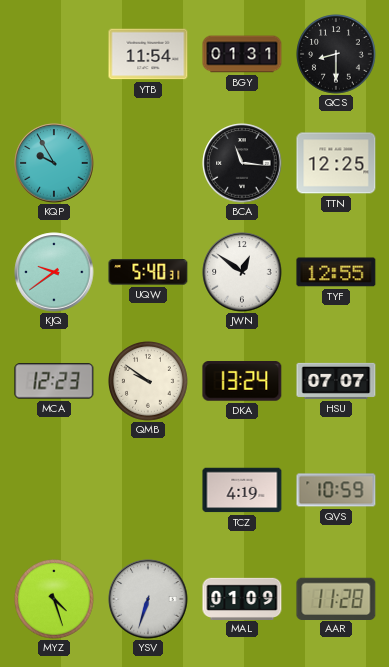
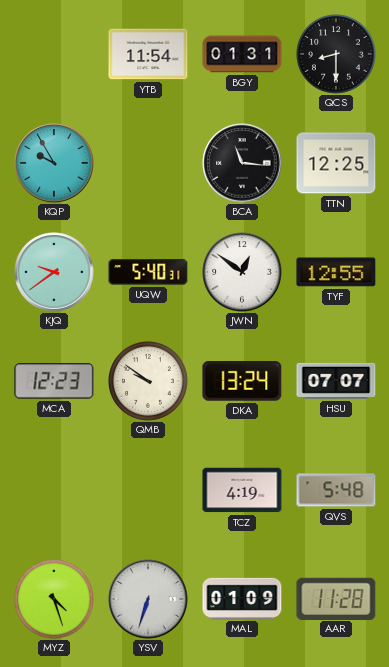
QVS: 10:59 -> 5:48
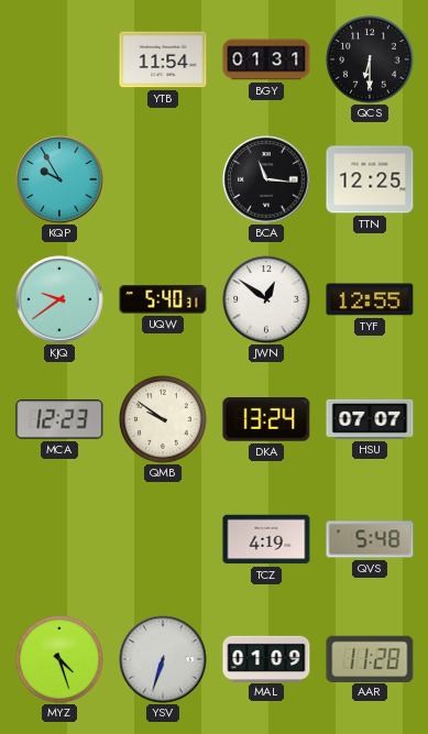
QCS: 8:30 -> 6:30
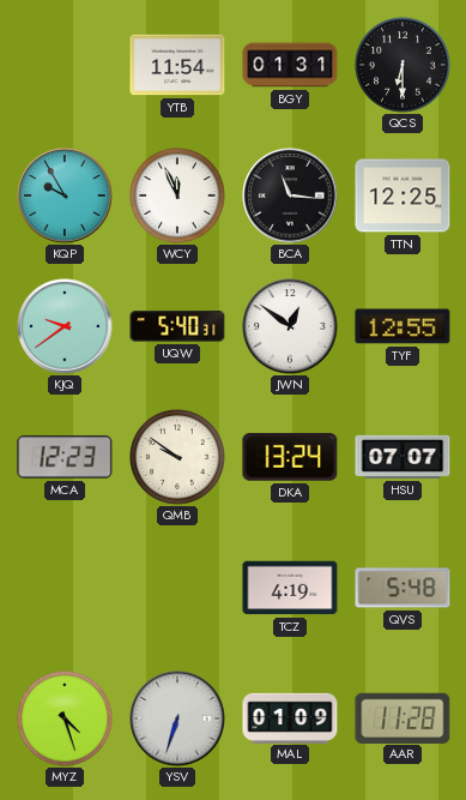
WCY: none -> 11:56
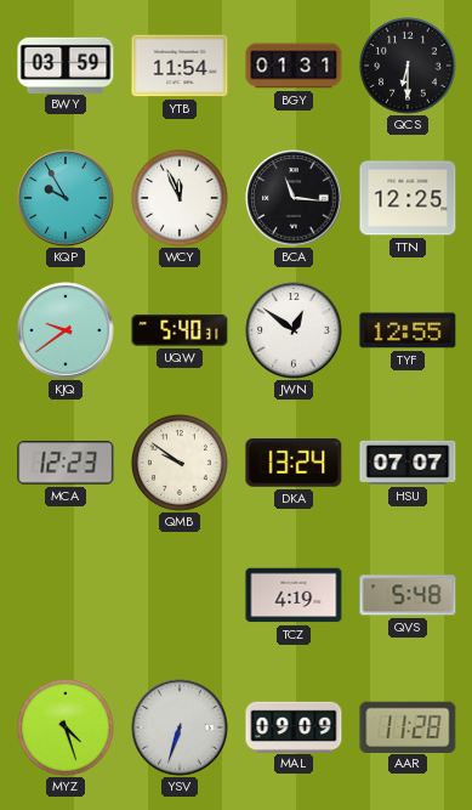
BWY: none -> 03:59
MAL: 01:09 -> 09:09
